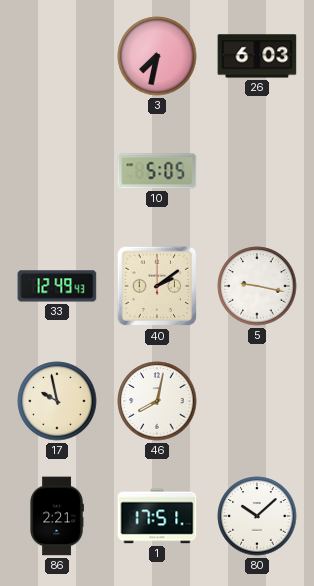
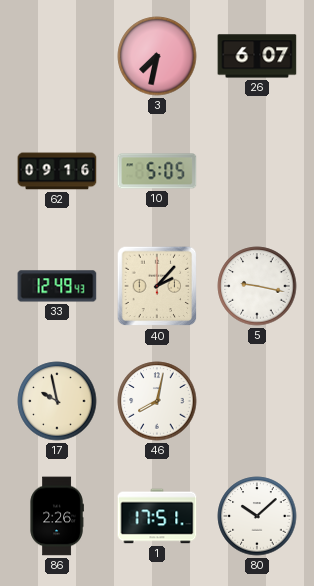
26: 6:03 -> 6:07
62: none -> 09:16
40: 2:09 -> 2:07
86: 2:21 -> 2:26
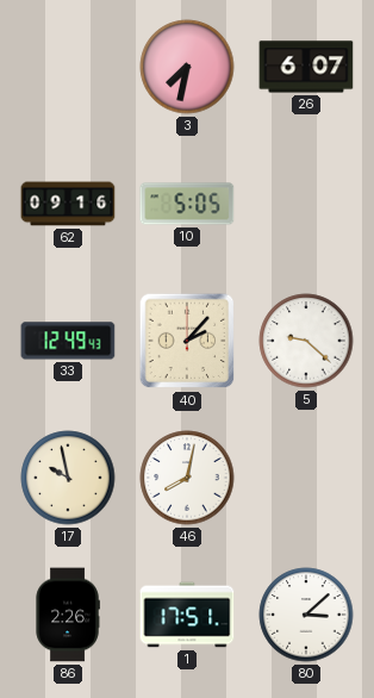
5: 9:17 -> 9:22
80: 10:08 -> 3:08
